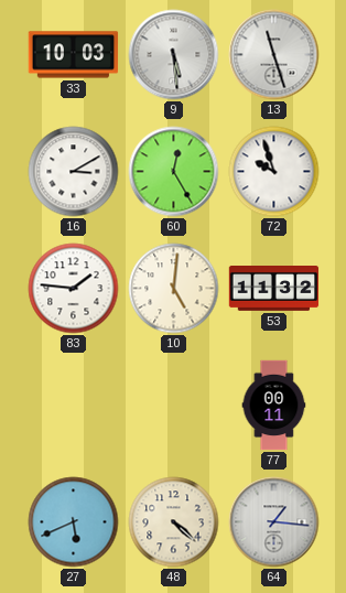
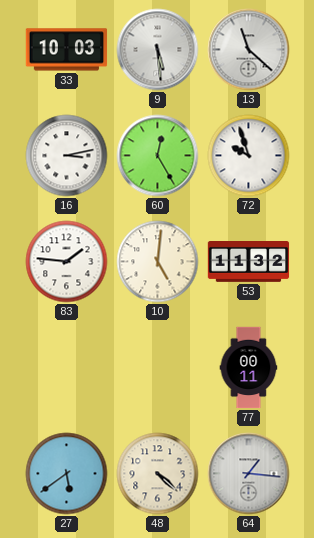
13: 11:27 -> 11:22
16: 3:10 -> 3:13
27: 5:41 -> 5:39
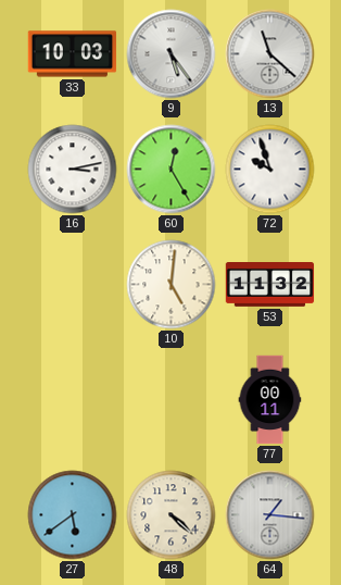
9: 5:29 -> 5:24
83: 1:46 -> none
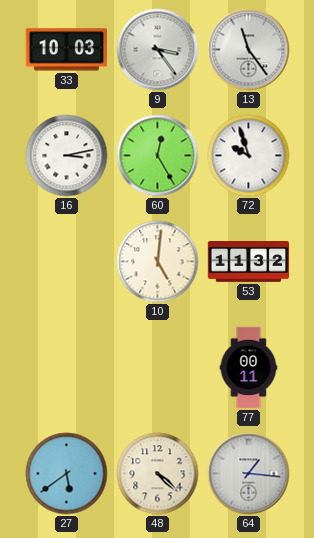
9: 5:24 -> 3:24
13: 11:22 -> 11:24
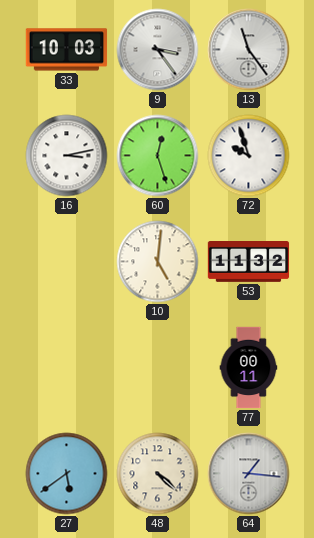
60: 12:25 -> 12:27
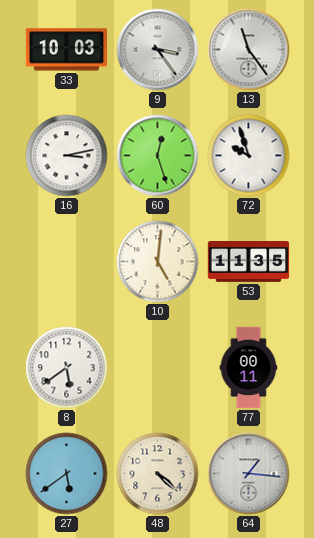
53: 11:32 -> 11:35
8: none -> 5:39
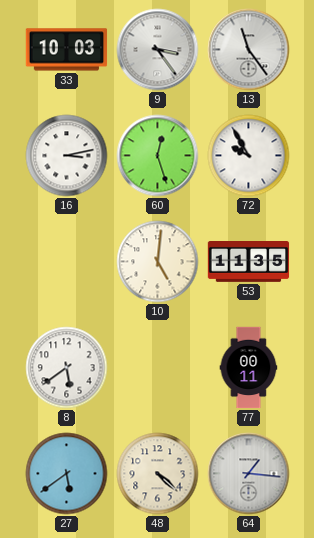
72: 9:57 -> 9:55
